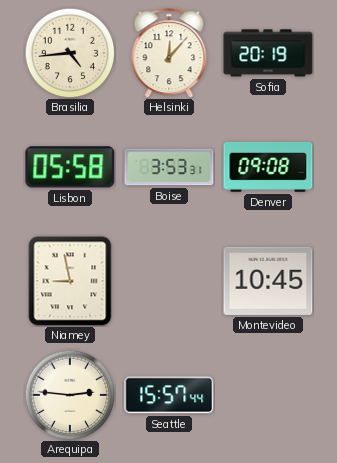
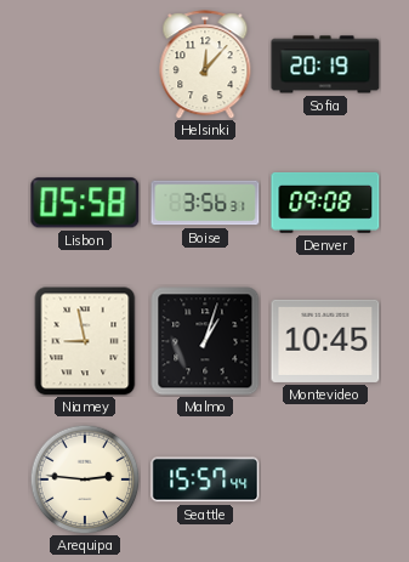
Brasilia: 4:44 -> none
Boise: 3:53 -> 3:56
Malmo: none -> 1:03
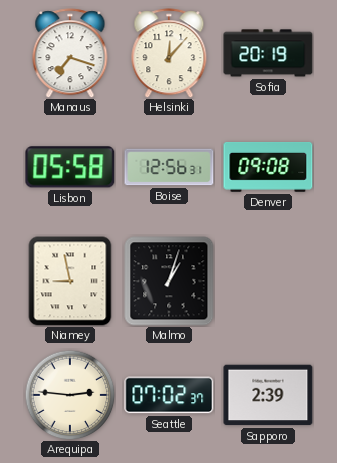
Manaus: none -> 7:18
Boise: 3:56 -> 12:56
Montevideo: 10:45 -> none
Seattle: 15:57 -> 07:02
Sapporo: none -> 2:39
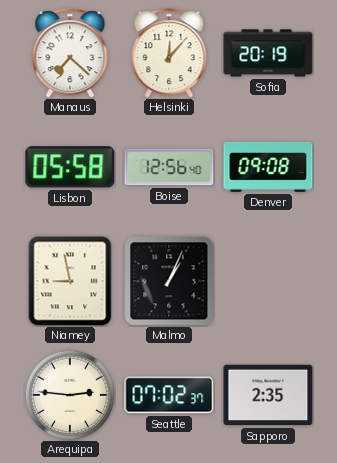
Manaus: 7:18 -> 7:22
Boise: 12:56:31 -> 12:56:40
Malmo: 1:03 -> 1:04
Sapporo: 2:39 -> 2:35
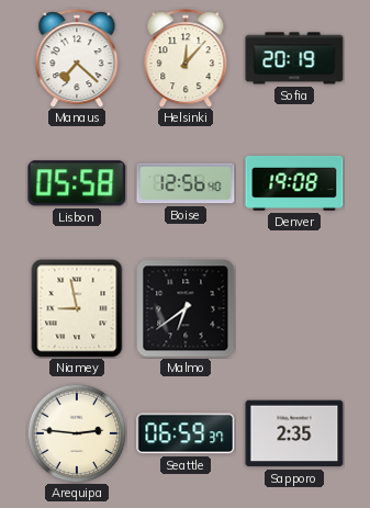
Denver: 09:08 -> 19:08
Malmo: 1:04 -> 6:39
Seattle: 07:02 -> 06:59
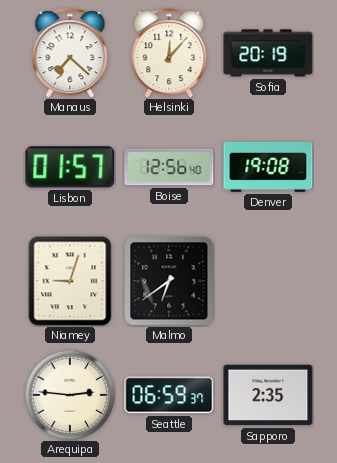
Lisbon: 05:58 -> 01:57
Niamey: 8:58 -> 9:03
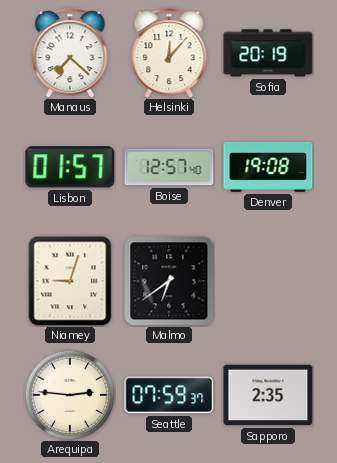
Boise: 12:56 -> 12:57
Seattle: 06:59 -> 07:59
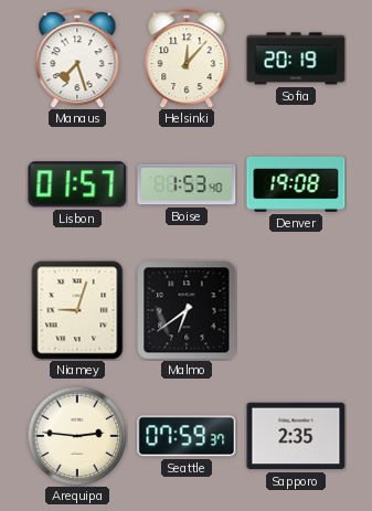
Manaus: 7:22 -> 7:27
Boise: 12:57 -> 1:53
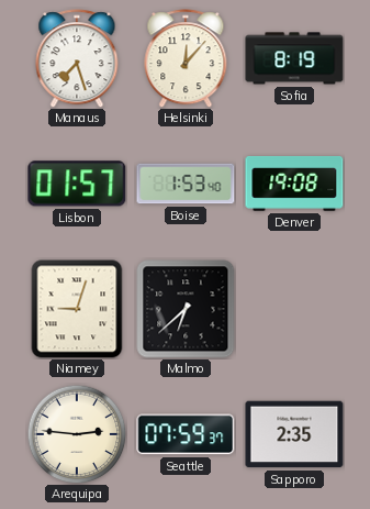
Sofia: 20:19 -> 8:19
Malmo: 6:39 -> 6:38
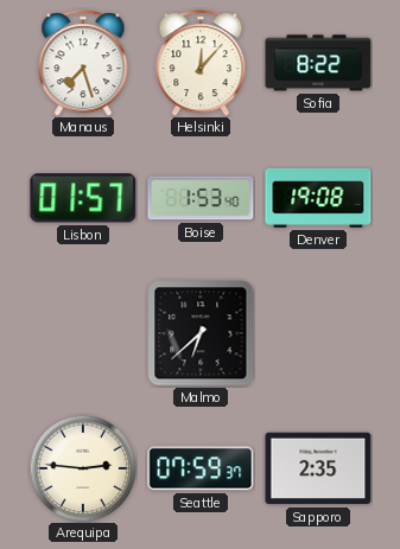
Sofia: 8:19 -> 8:22
Niamey: 9:03 -> none
